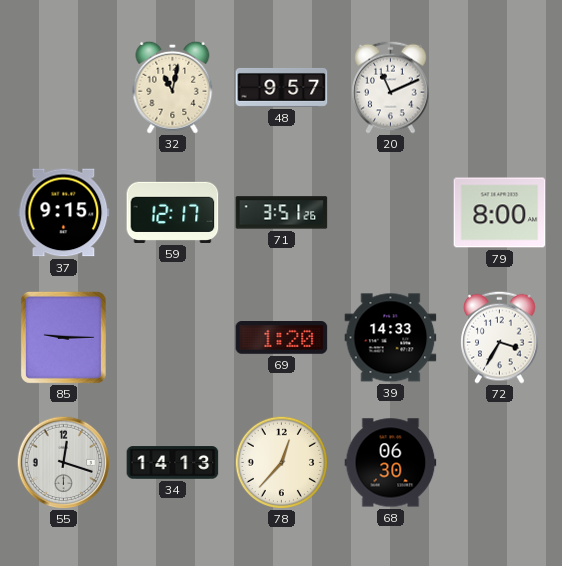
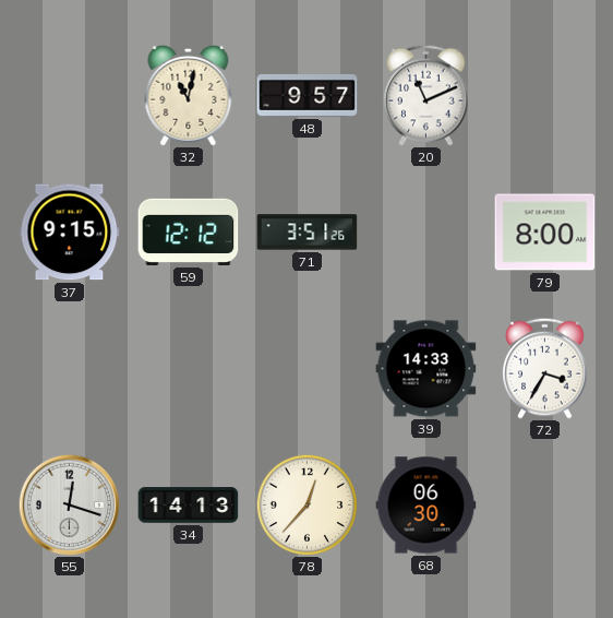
59: 12:17 -> 12:12
85: 9:15 -> none
69: 1:20 -> none
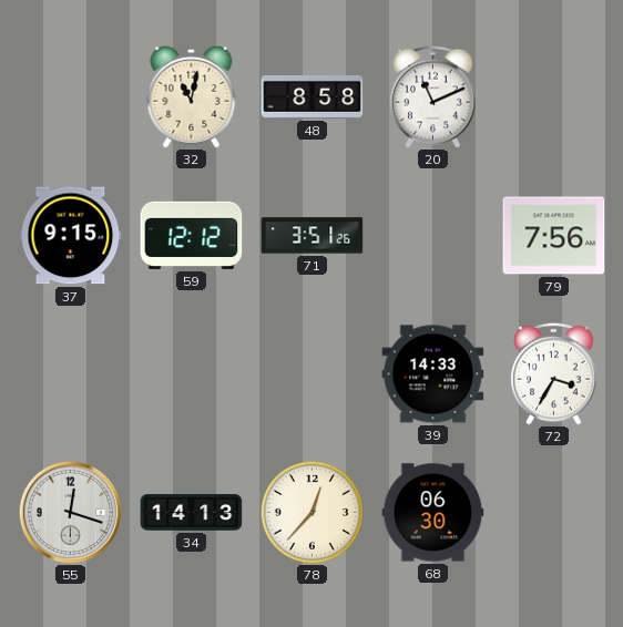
48: 9:57 -> 8:58
79: 8:00 -> 7:56
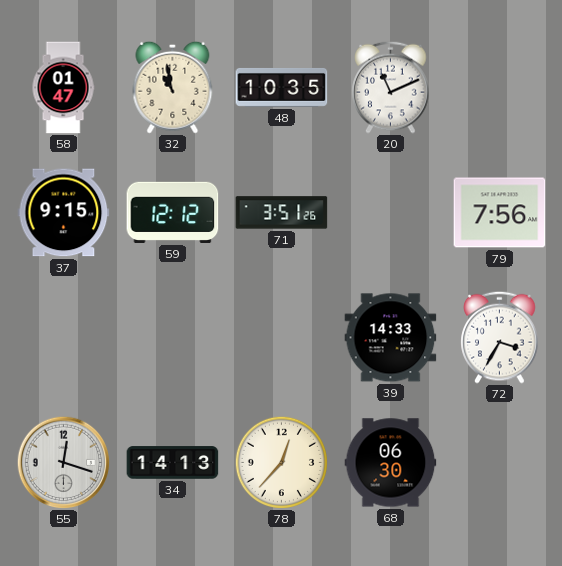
58: none -> 01:47
32: 11:02 -> 10:58
48: 8:58 -> 10:35
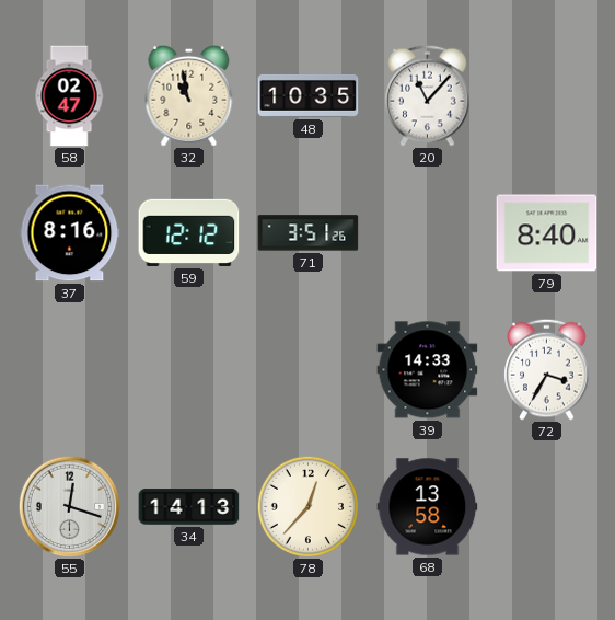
58: 01:47 -> 02:47
20: 11:11 -> 11:07
37: 9:15 -> 8:16
79: 7:56 -> 8:40
68: 06:30 -> 13:58
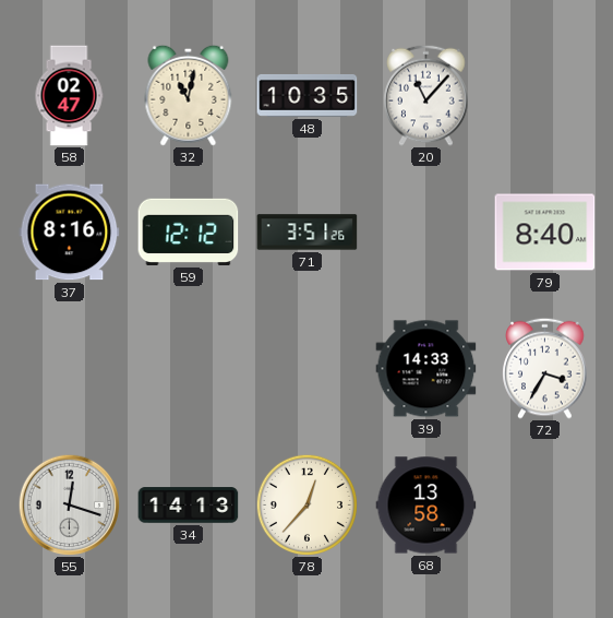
32: 10:58 -> 11:02
